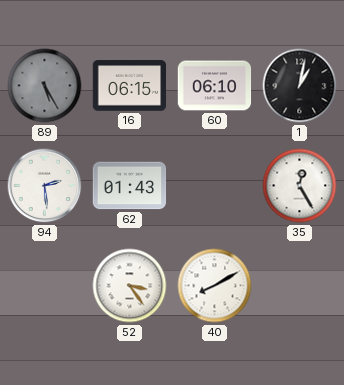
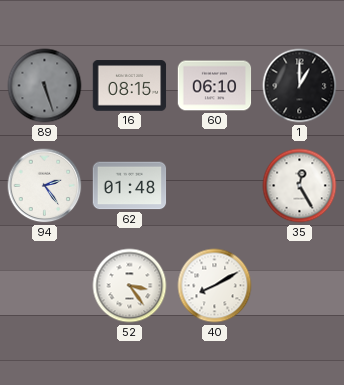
89: 5:25 -> 5:27
16: 06:15 -> 08:15
1: 1:02 -> 1:00
94: 2:29 -> 2:24
62: 01:43 -> 01:48
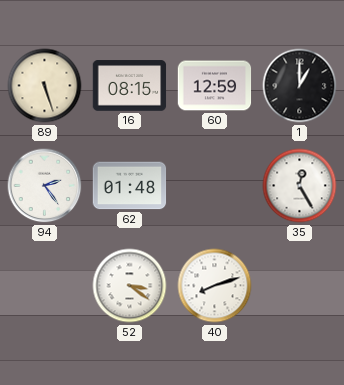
89 dial: grey -> cream
60: 06:10 -> 12:59
52: 3:24 -> 3:21
40: 8:10 -> 8:12
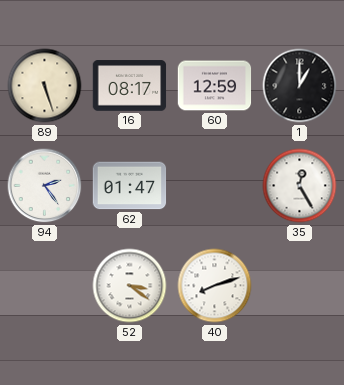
16: 08:15 -> 08:17
62: 01:48 -> 01:47
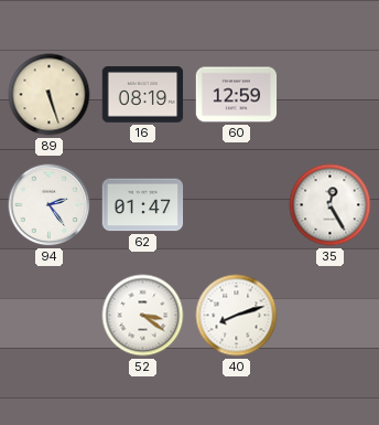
16: 08:17 -> 08:19
1: 1:00 -> none
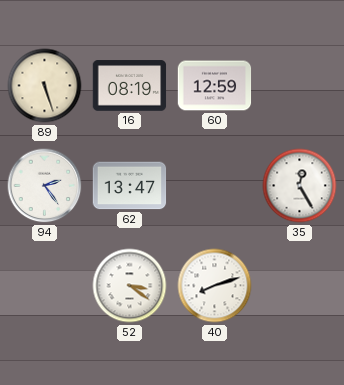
62: 01:47 -> 13:47
